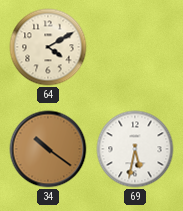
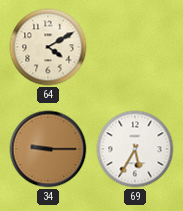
34: 10:21 -> 9:15
69: 5:32 -> 5:35
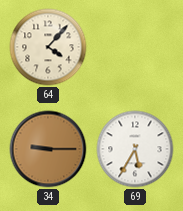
64: 4:10 -> 4:07
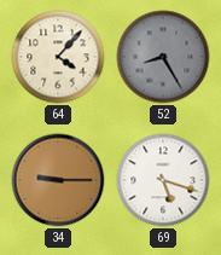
52: none -> 8:25
69: 5:35 -> 5:18
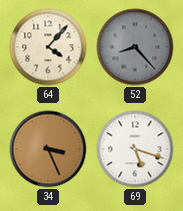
52: 8:25 -> 8:23
34: 9:15 -> 3:26
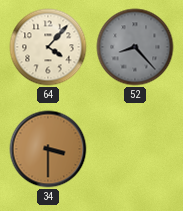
34: 3:26 -> 3:30
69: 5:18 -> none
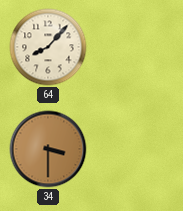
64: 4:07 -> 8:07
52: 8:23 -> none
